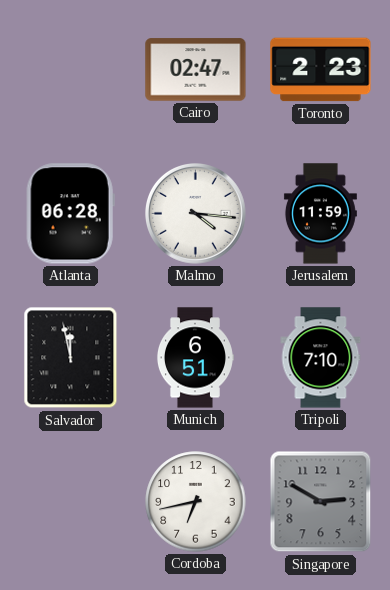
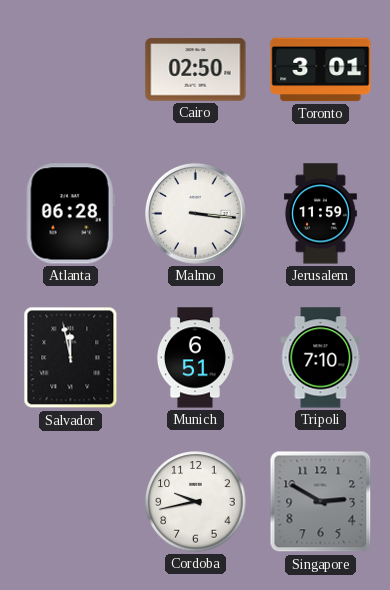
Cairo: 02:47 -> 02:50
Toronto: 2:23 -> 3:01
Malmo: 4:16 -> 3:16
Cordoba: 6:43 -> 9:43
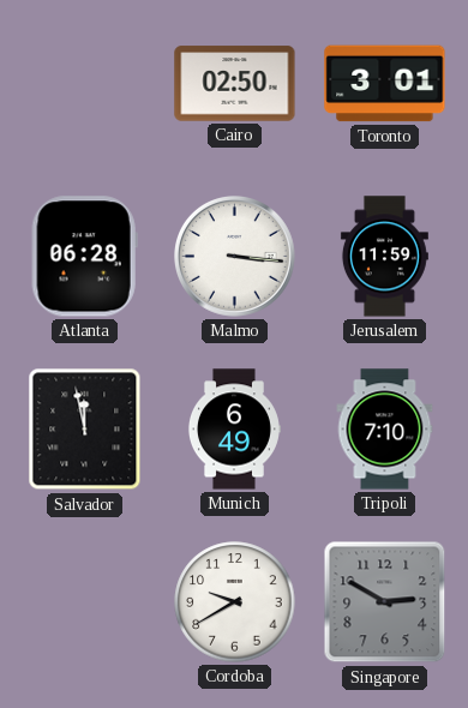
Munich: 6:51 -> 6:49
Cordoba: 9:43 -> 9:40
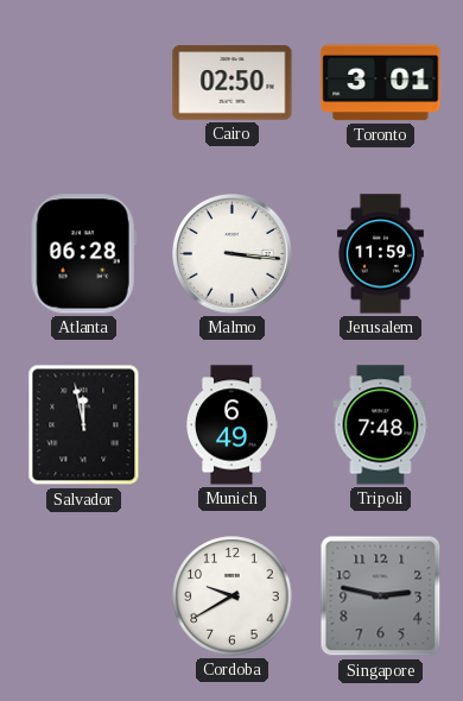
Tripoli: 7:10 -> 7:48
Singapore: 2:50 -> 2:47
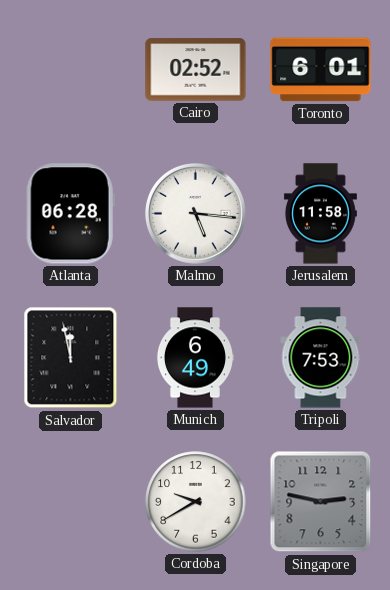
Cairo: 02:50 -> 02:52
Toronto: 3:01 -> 6:01
Malmo: 3:16 -> 5:16
Jerusalem: 11:59 -> 11:58
Tripoli: 7:48 -> 7:53
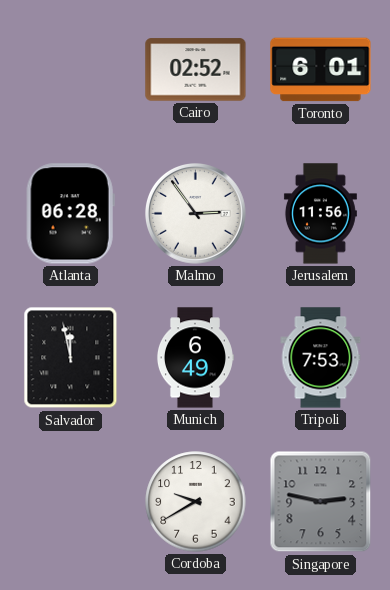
Malmo: 5:16 -> 2:54
Jerusalem: 11:58 -> 11:56
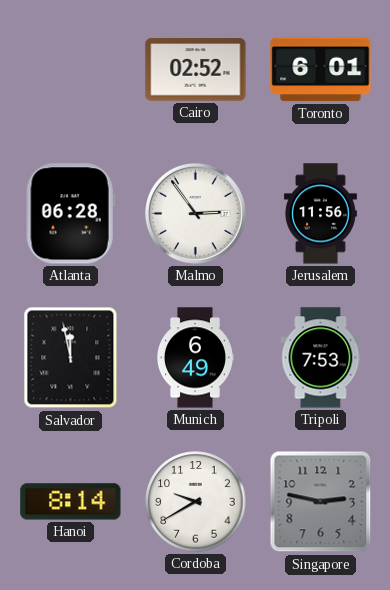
Hanoi: none -> 8:14
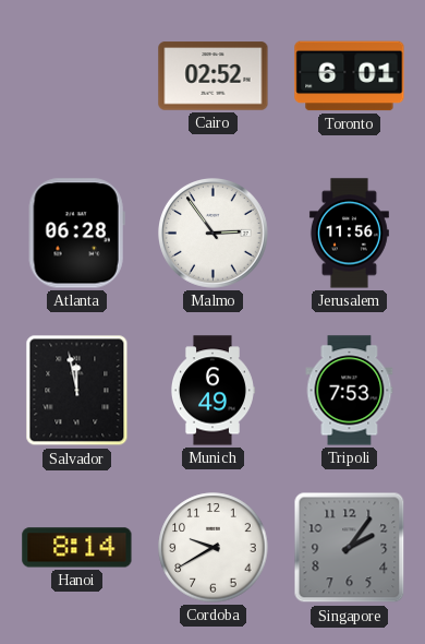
Singapore: 2:47 -> 2:06
